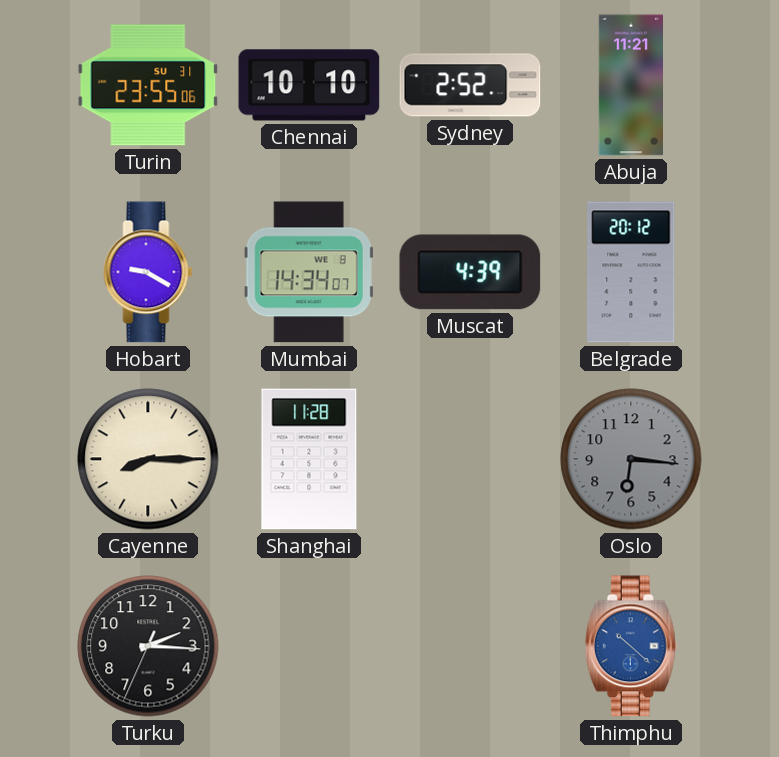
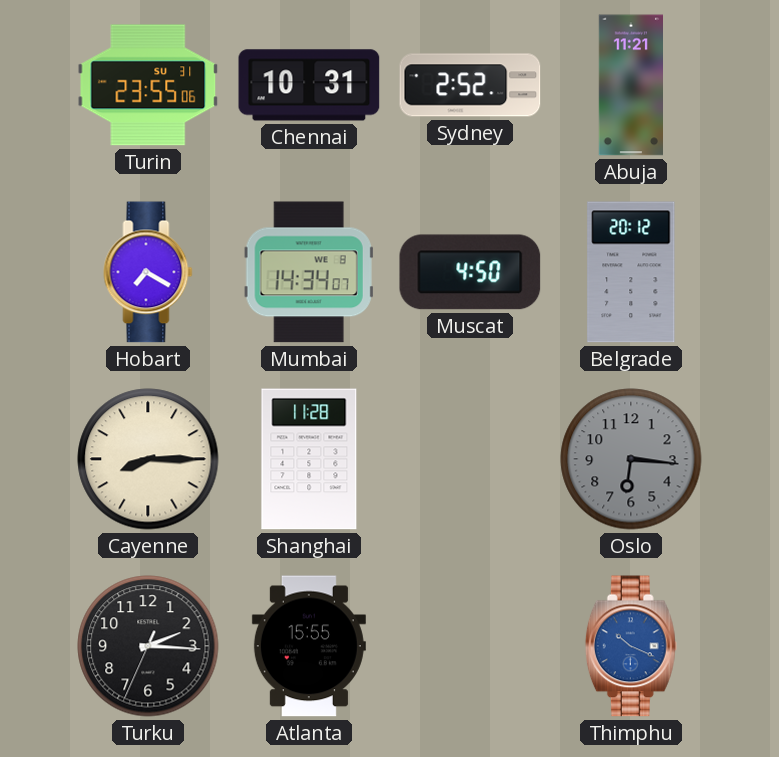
Chennai: 10:10 -> 10:31
Hobart: 9:20 -> 7:20
Muscat: 4:39 -> 4:50
Atlanta: none -> 15:55
Thimphu: 10:22 -> 10:19
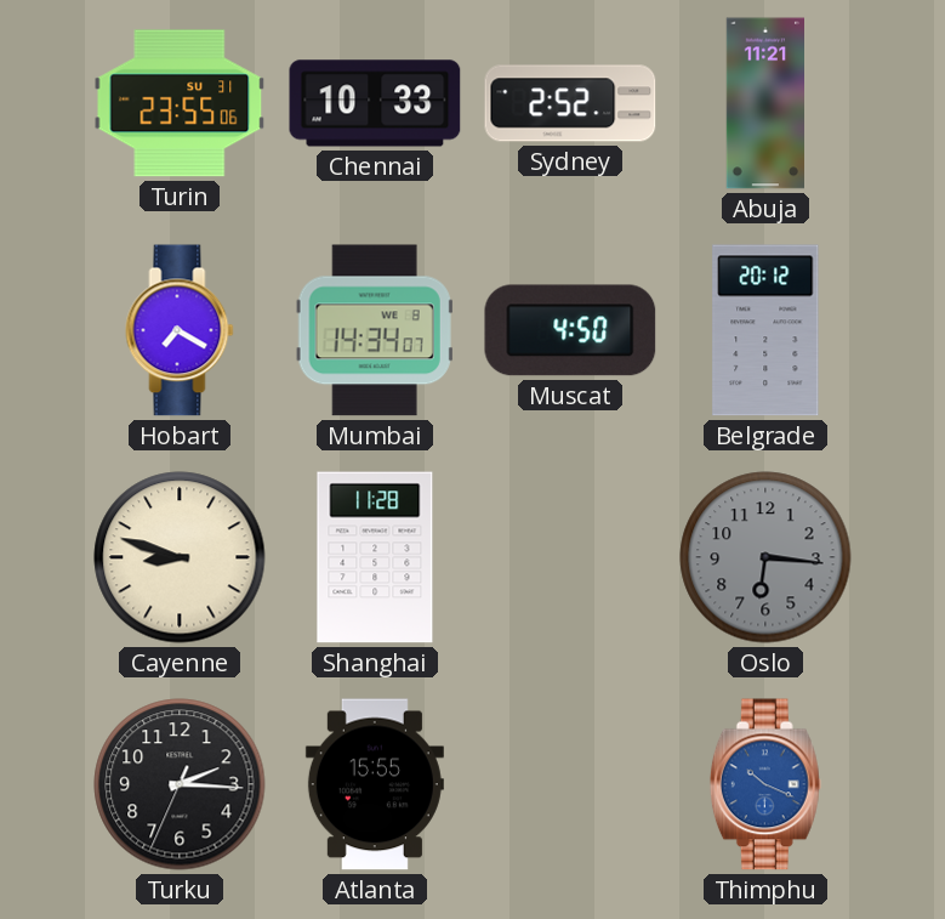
Chennai: 10:31 -> 10:33
Cayenne: 8:15 -> 8:48
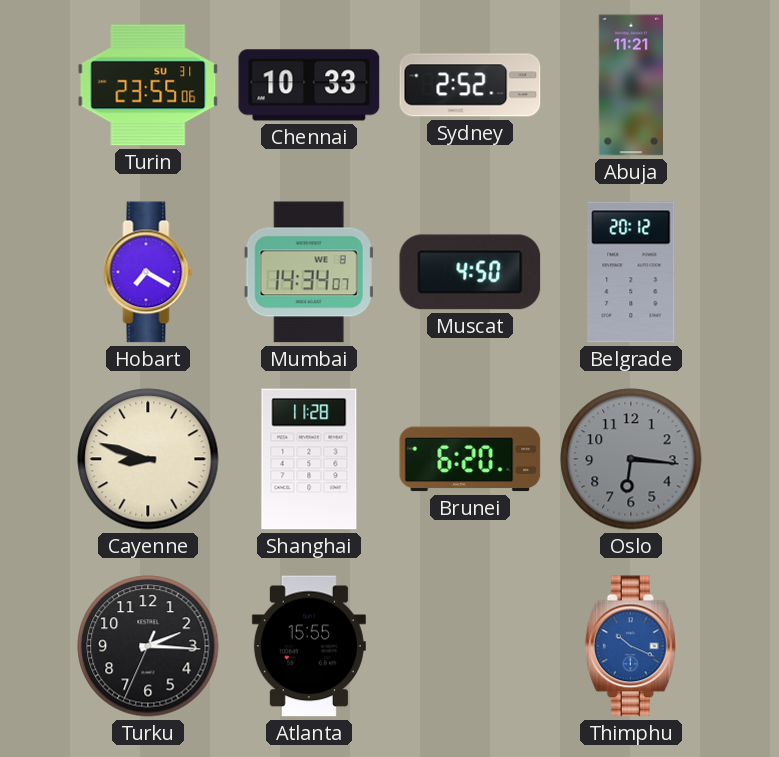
Brunei: none -> 6:20
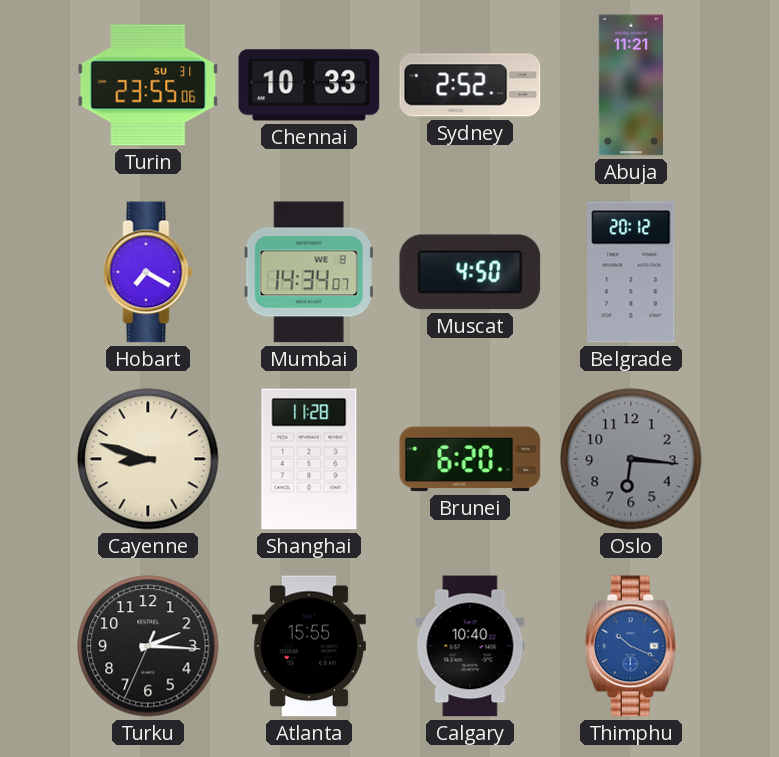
Calgary: none -> 10:40
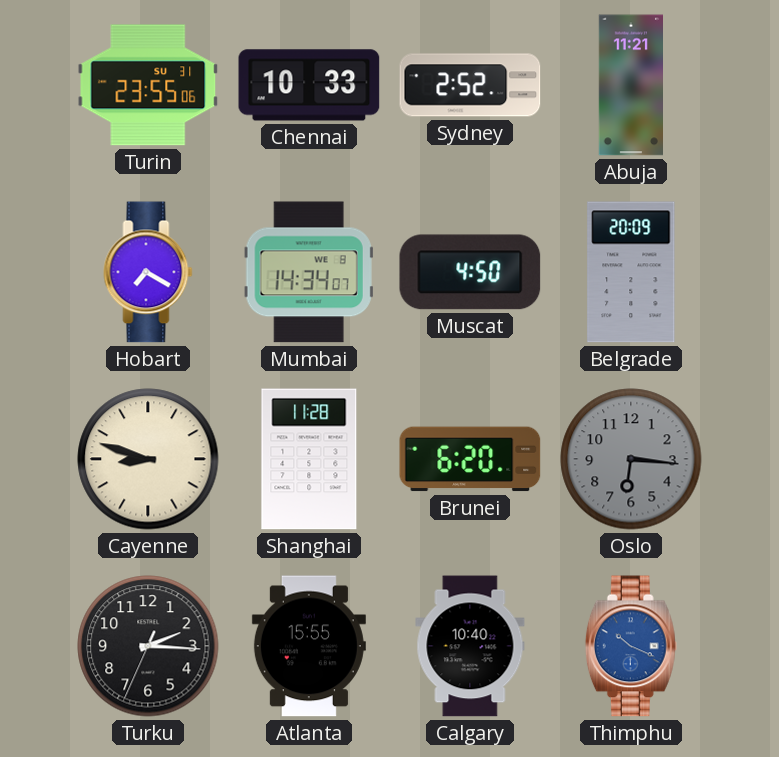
Belgrade: 20:12 -> 20:09
